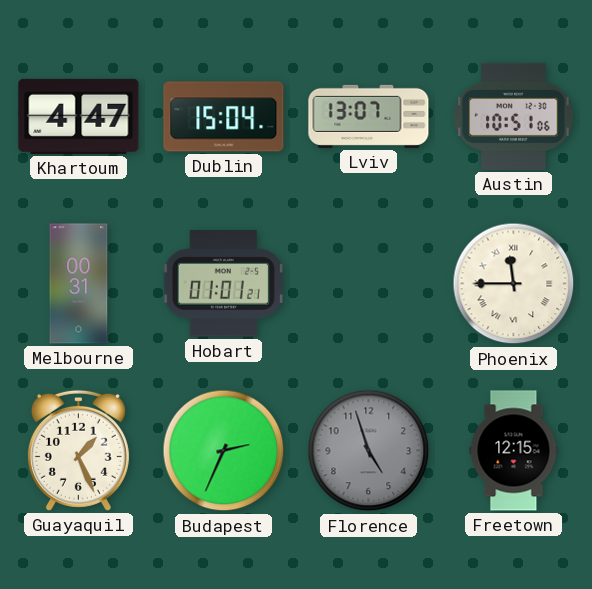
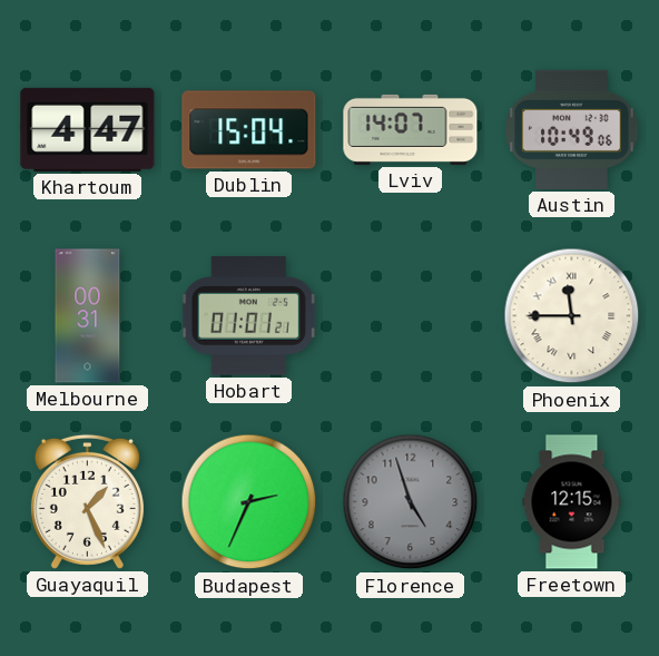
Lviv: 13:07 -> 14:07
Austin: 10:51 -> 10:49
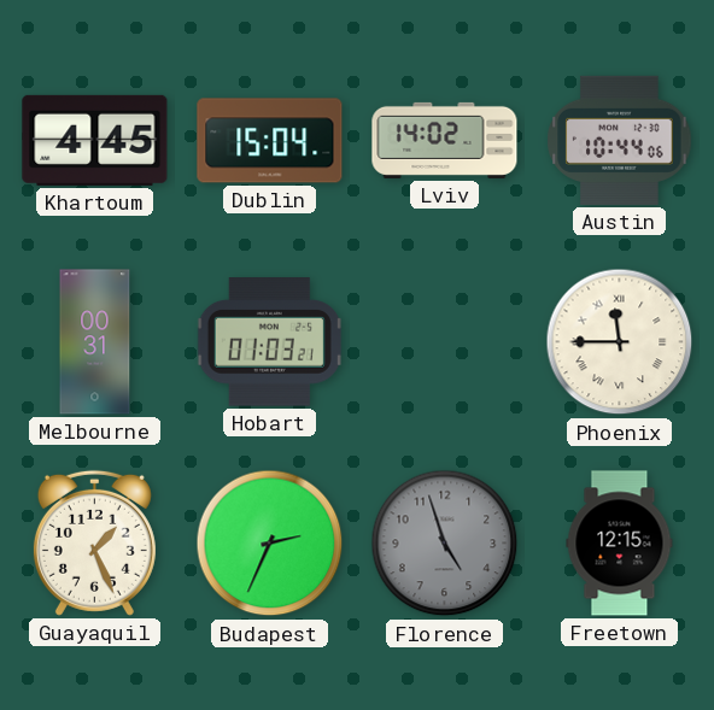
Khartoum: 4:47 -> 4:45
Lviv: 14:07 -> 14:02
Austin: 10:49 -> 10:44
Hobart: 01:01 -> 01:03
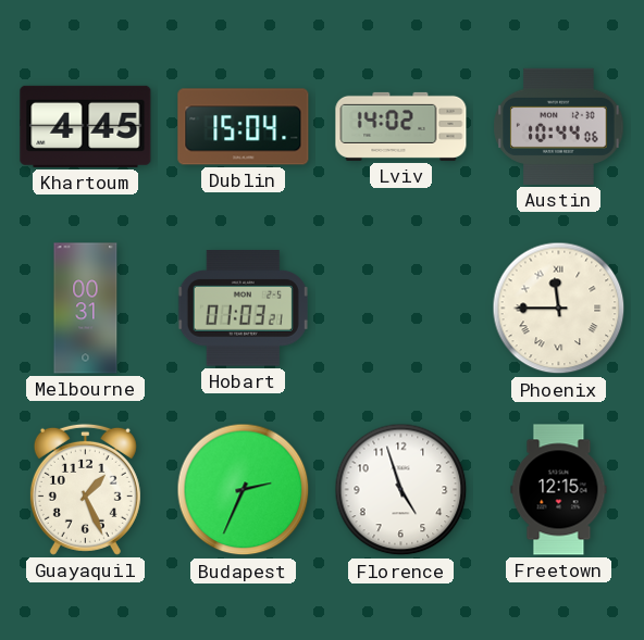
Florence dial: grey -> white
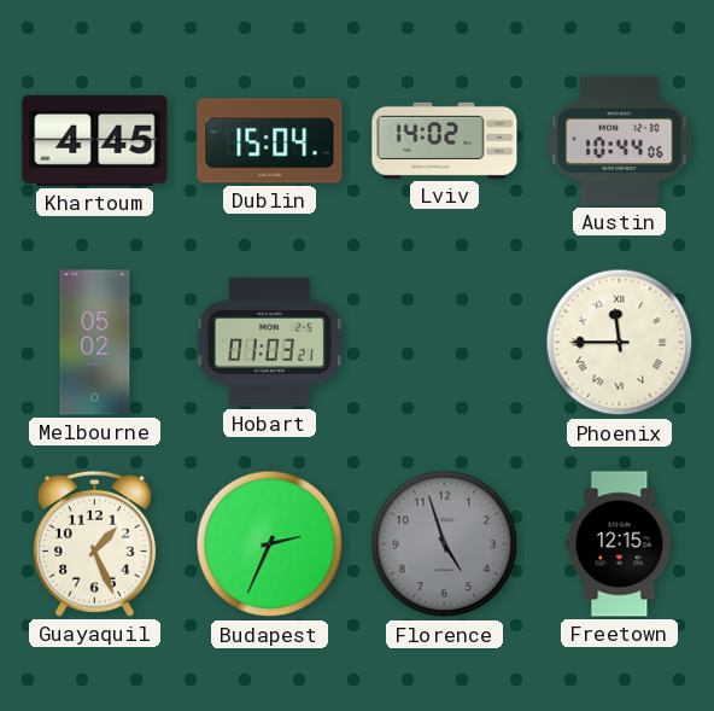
Melbourne: 00:31 -> 05:02
Florence dial: white -> grey
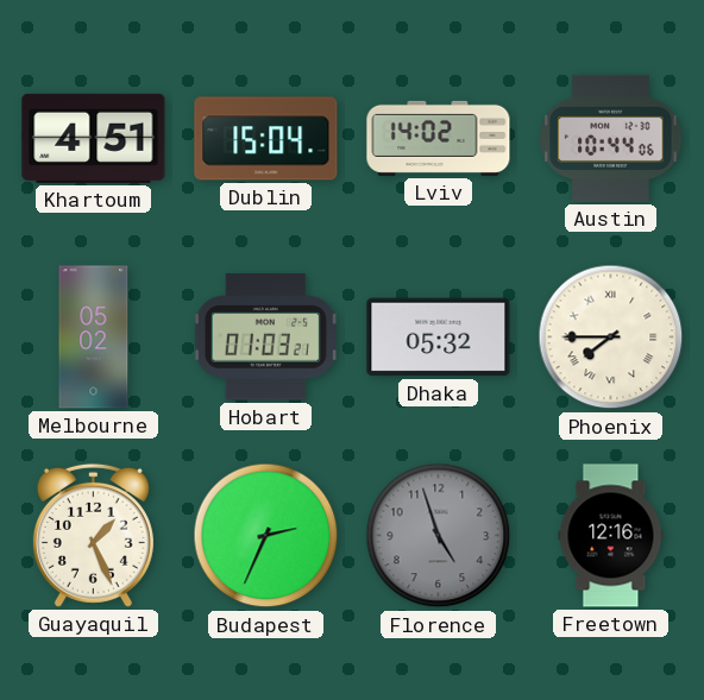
Khartoum: 4:45 -> 4:51
Dhaka: none -> 05:32
Phoenix: 11:45 -> 7:45
Freetown: 12:15 -> 12:16
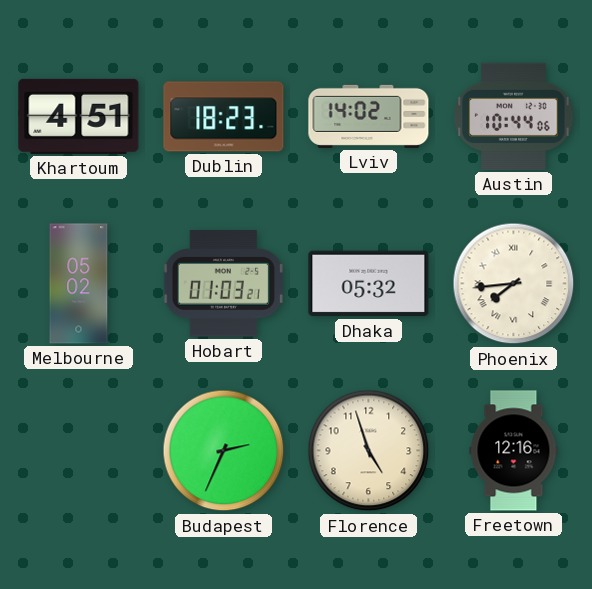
Dublin: 15:04 -> 18:23
Phoenix: 7:45 -> 7:44
Guayaquil: 1:26 -> none
Florence dial: grey -> cream
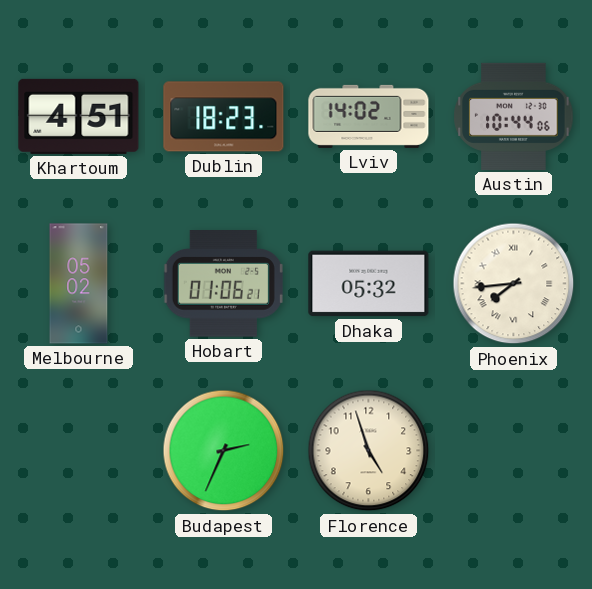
Hobart: 01:03 -> 01:06
Freetown: 12:16 -> none
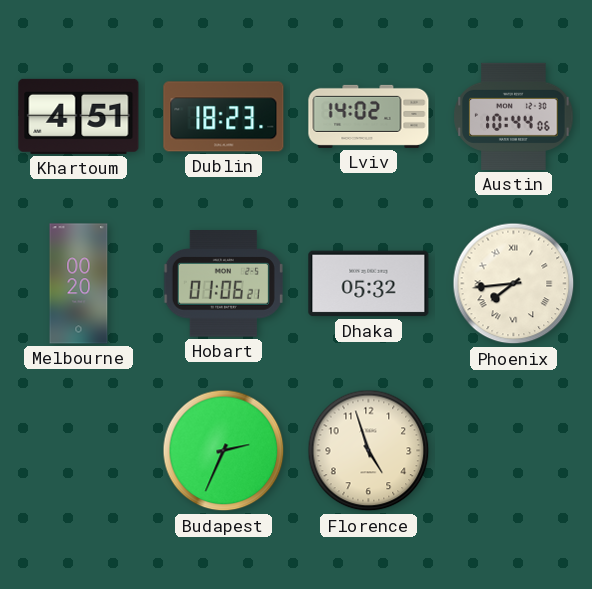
Melbourne: 05:02 -> 00:20
